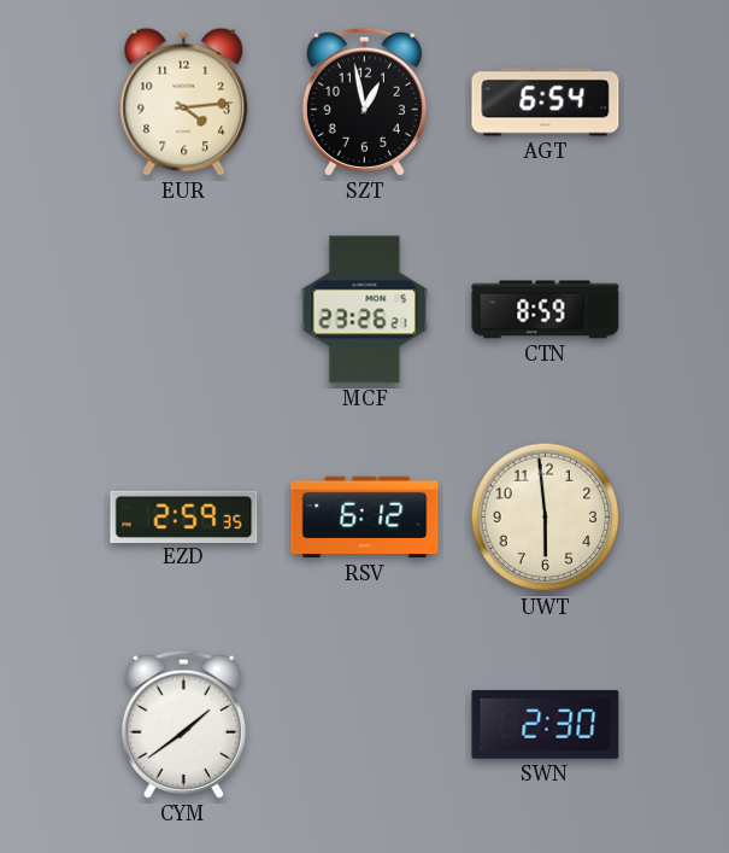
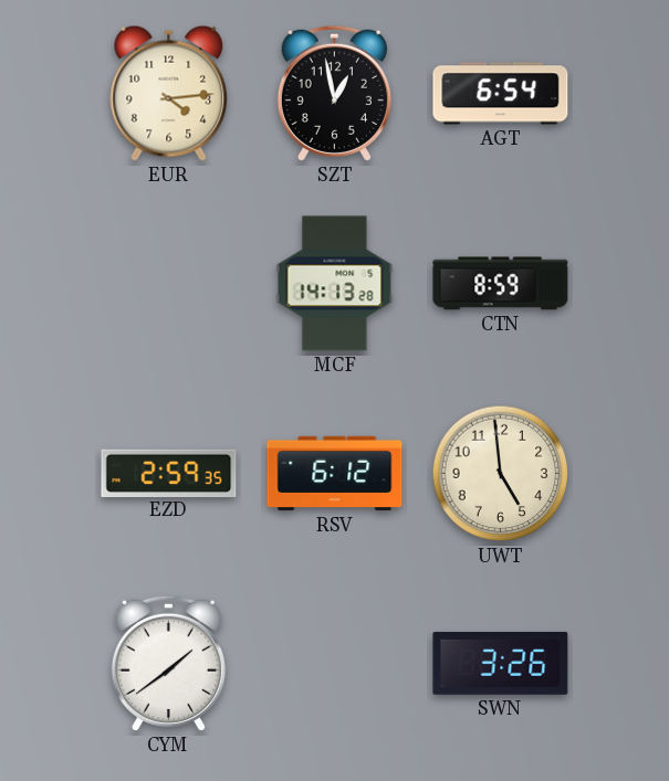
MCF: 23:26 -> 14:13
UWT: 5:59 -> 4:59
SWN: 2:30 -> 3:26
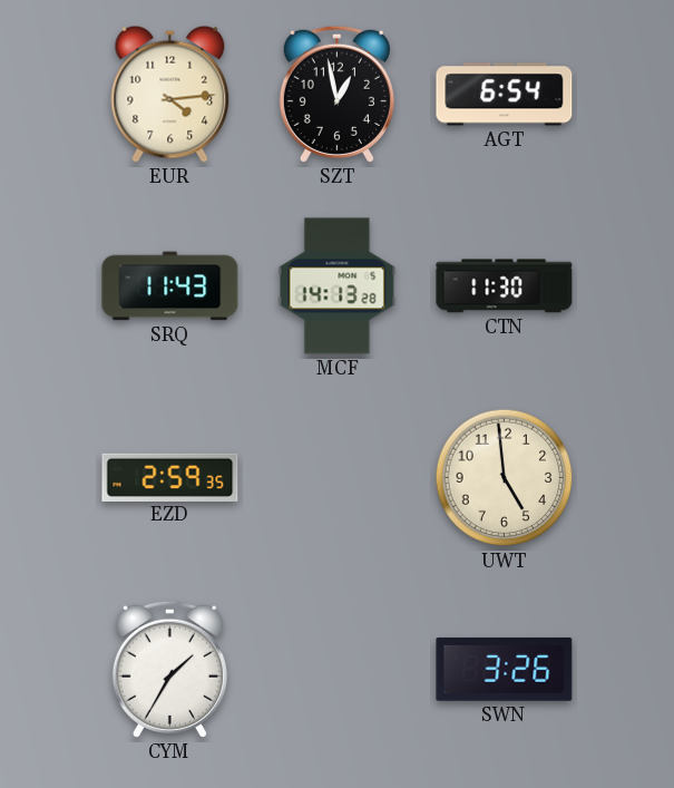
SRQ: none -> 11:43
CTN: 8:59 -> 11:30
RSV: 6:12 -> none
CYM: 1:39 -> 1:35
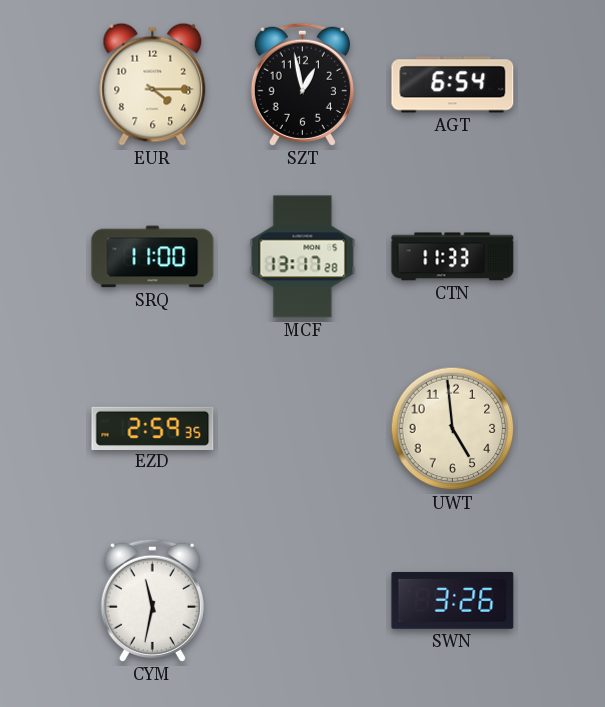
EUR: 4:14 -> 4:15
SRQ: 11:43 -> 11:00
MCF: 14:13 -> 13:17
CTN: 11:30 -> 11:33
CYM: 1:35 -> 11:32
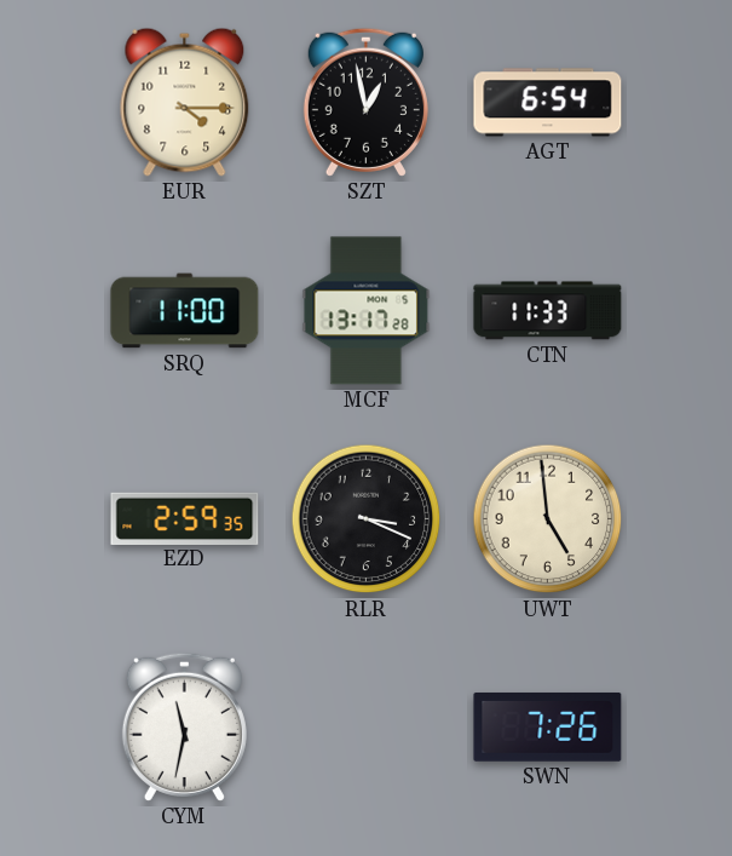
RLR: none -> 3:19
SWN: 3:26 -> 7:26
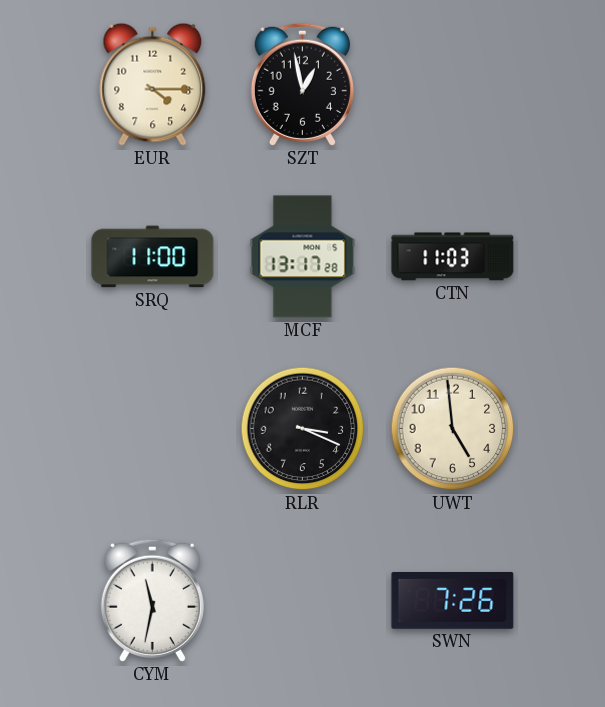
AGT: 6:54 -> none
CTN: 11:33 -> 11:03
EZD: 2:59 -> none
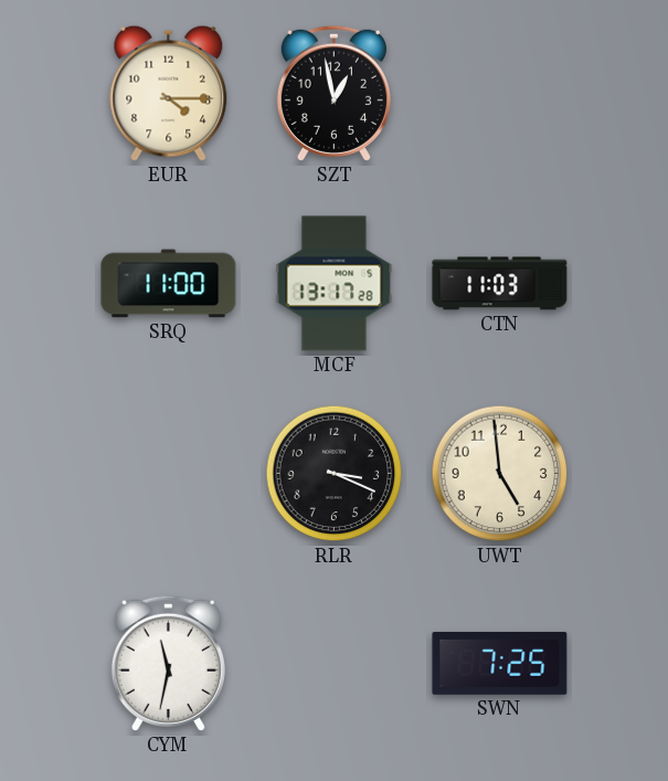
SWN: 7:26 -> 7:25
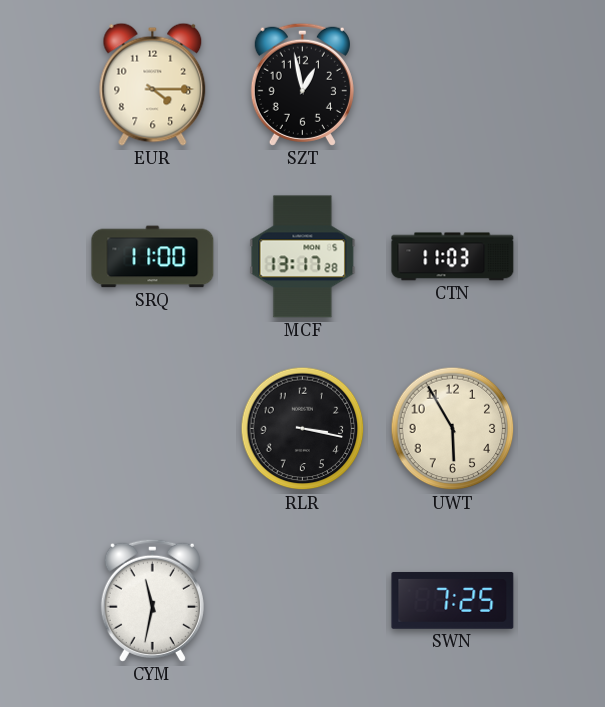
RLR: 3:19 -> 3:17
UWT: 4:59 -> 5:55
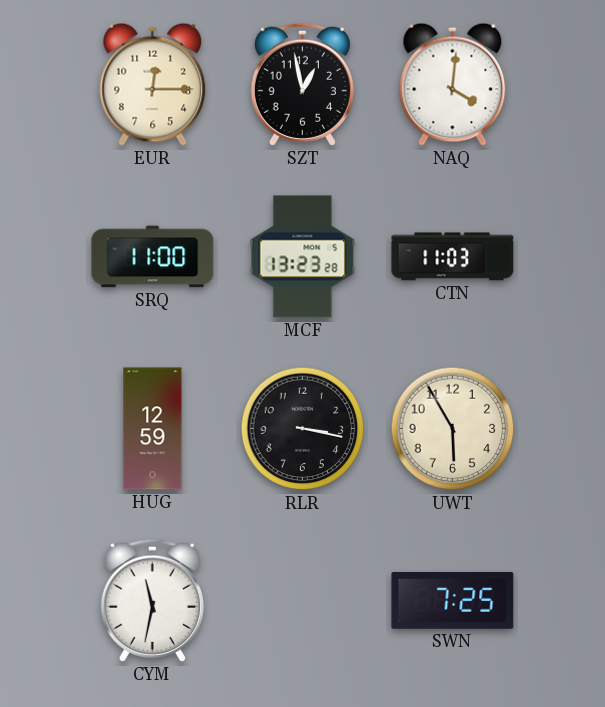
EUR: 4:15 -> 12:15
NAQ: none -> 4:01
MCF: 13:17 -> 13:23
HUG: none -> 12:59
